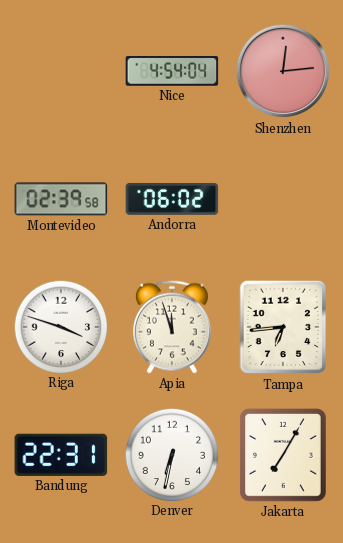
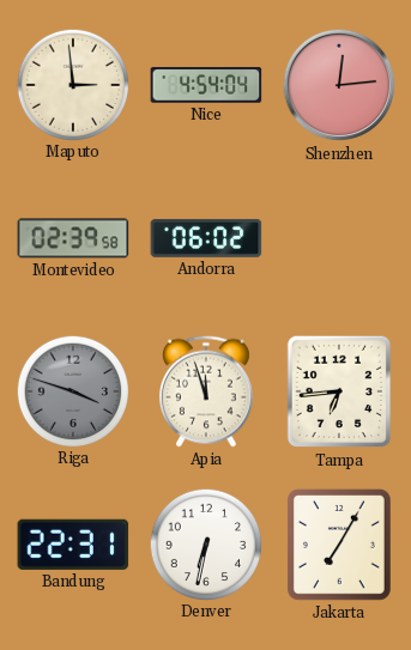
Maputo: none -> 2:59
Riga dial: white -> grey
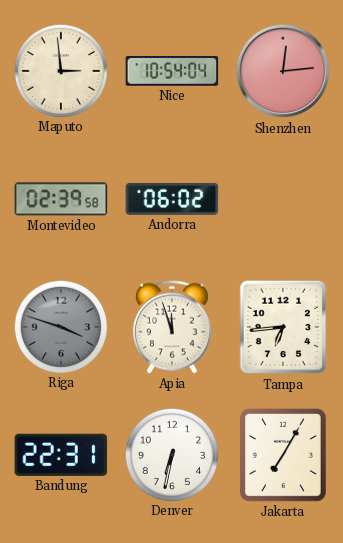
Nice: 4:54 -> 10:54
